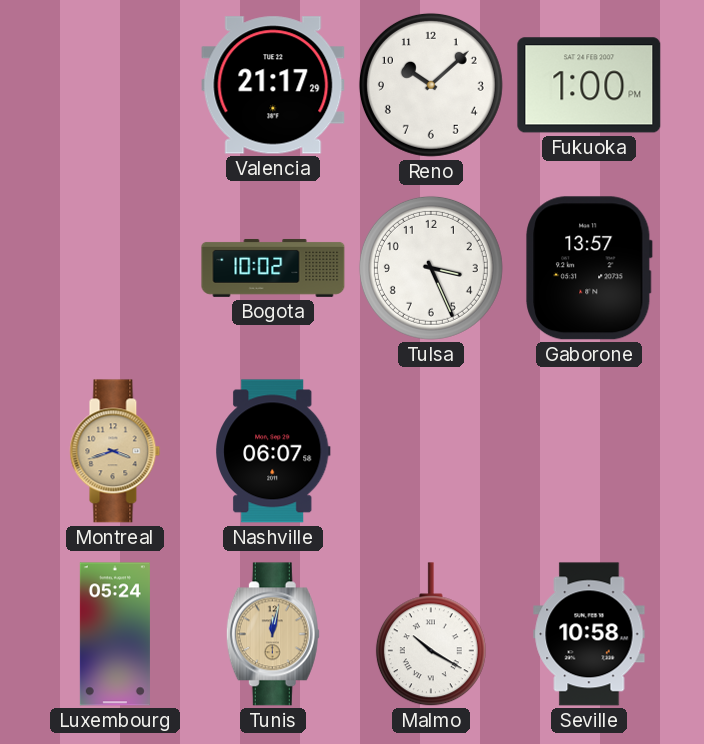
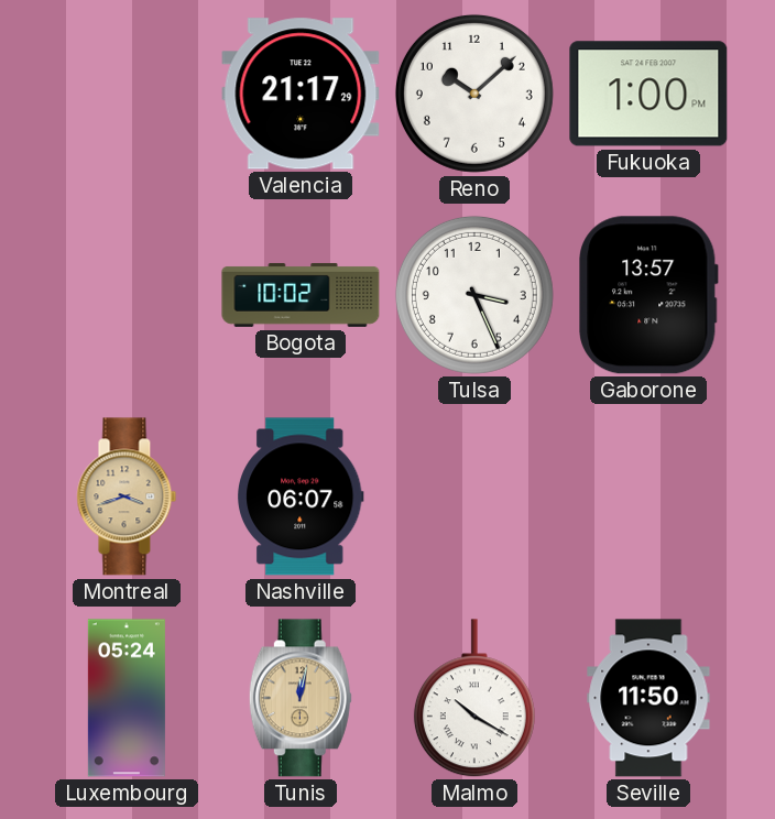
Seville: 10:58 -> 11:50
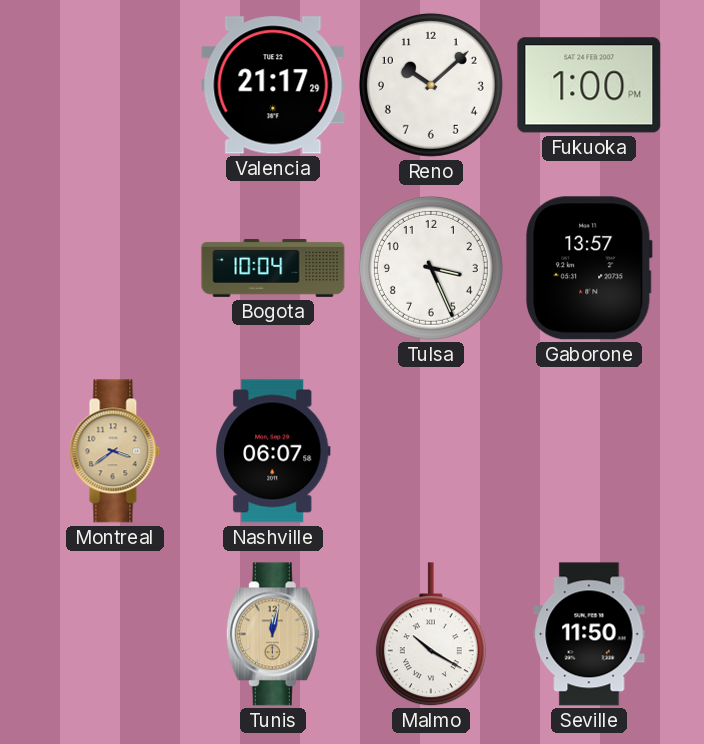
Bogota: 10:02 -> 10:04
Montreal: 3:42 -> 3:39
Luxembourg: 05:24 -> none
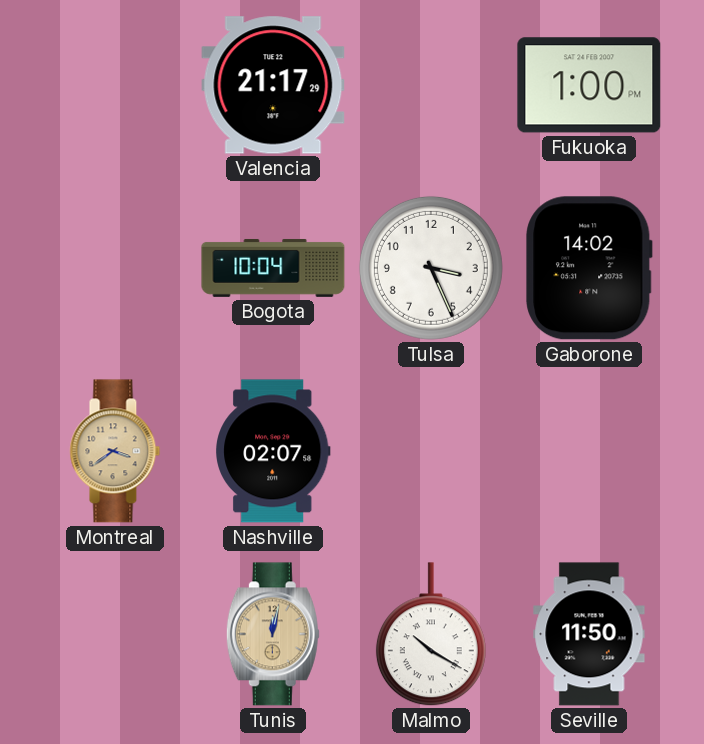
Reno: 10:08 -> none
Gaborone: 13:57 -> 14:02
Nashville: 06:07 -> 02:07
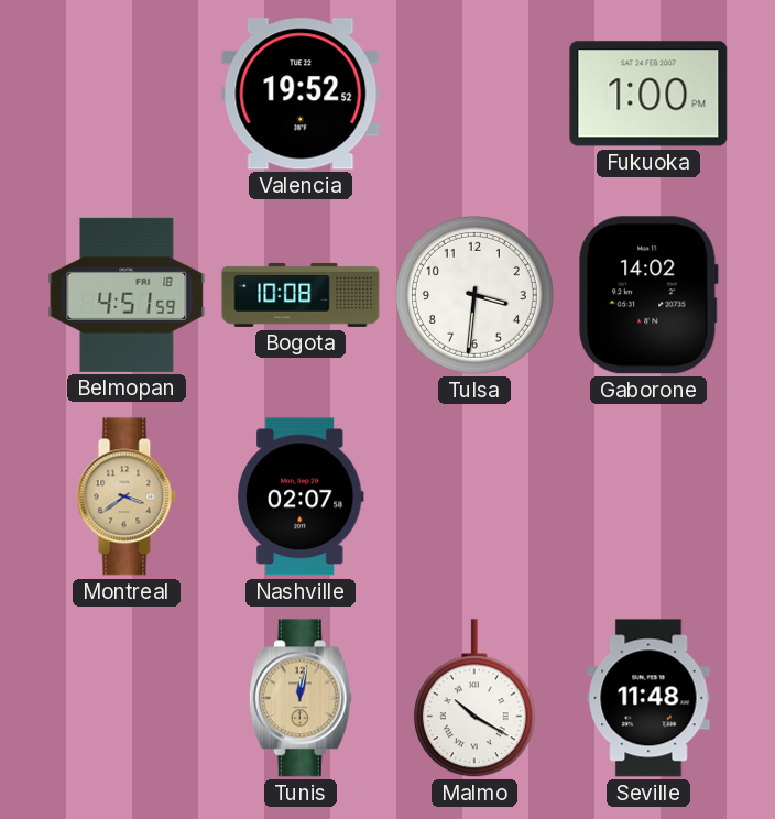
Valencia: 21:17 -> 19:52
Belmopan: none -> 4:51
Bogota: 10:04 -> 10:08
Tulsa: 3:26 -> 3:31
Seville: 11:50 -> 11:48
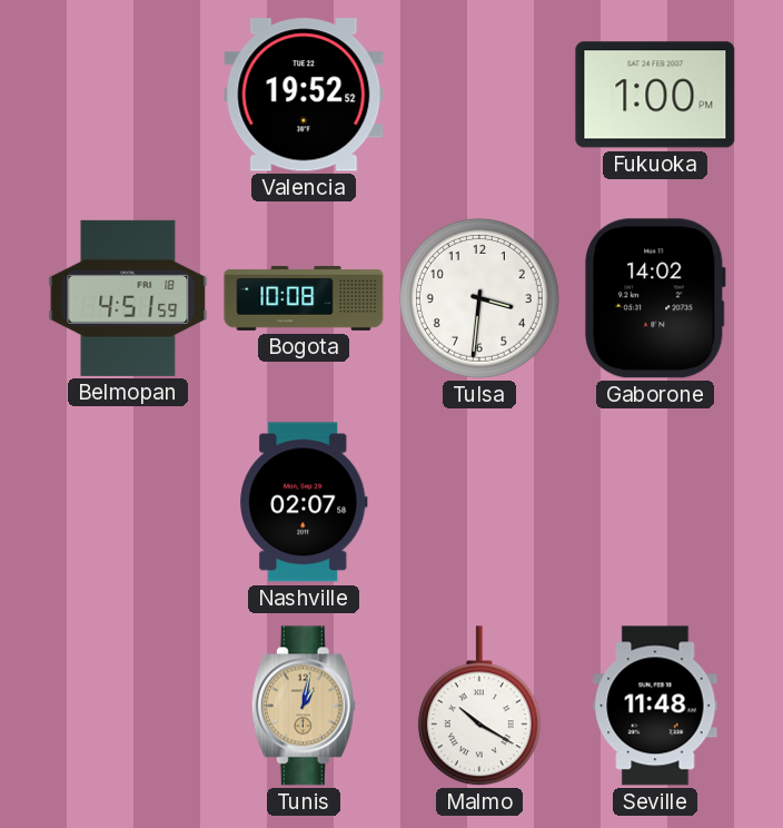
Montreal: 3:39 -> none
Tunis: 12:02 -> 1:02
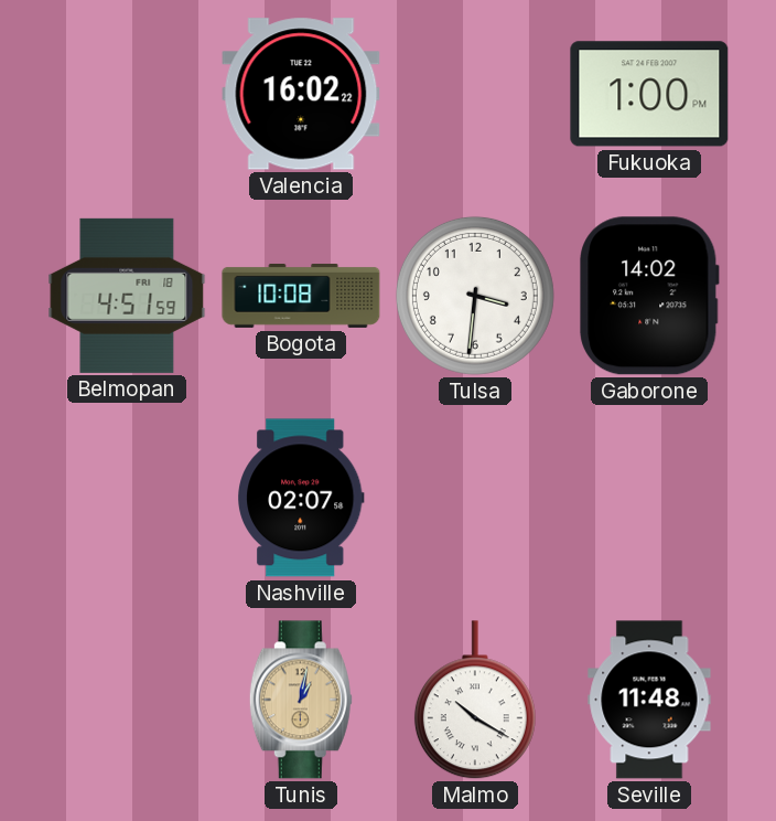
Valencia: 19:52 -> 16:02
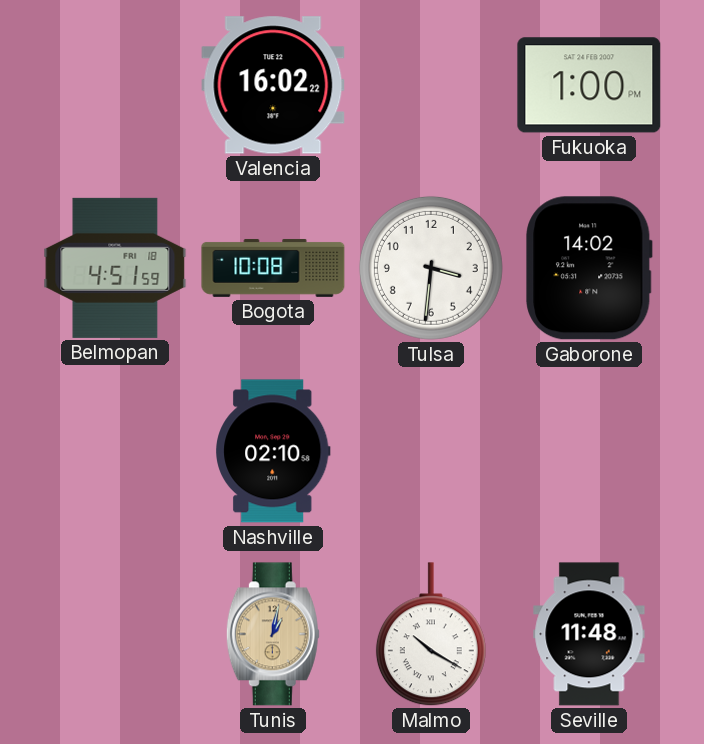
Nashville: 02:07 -> 02:10
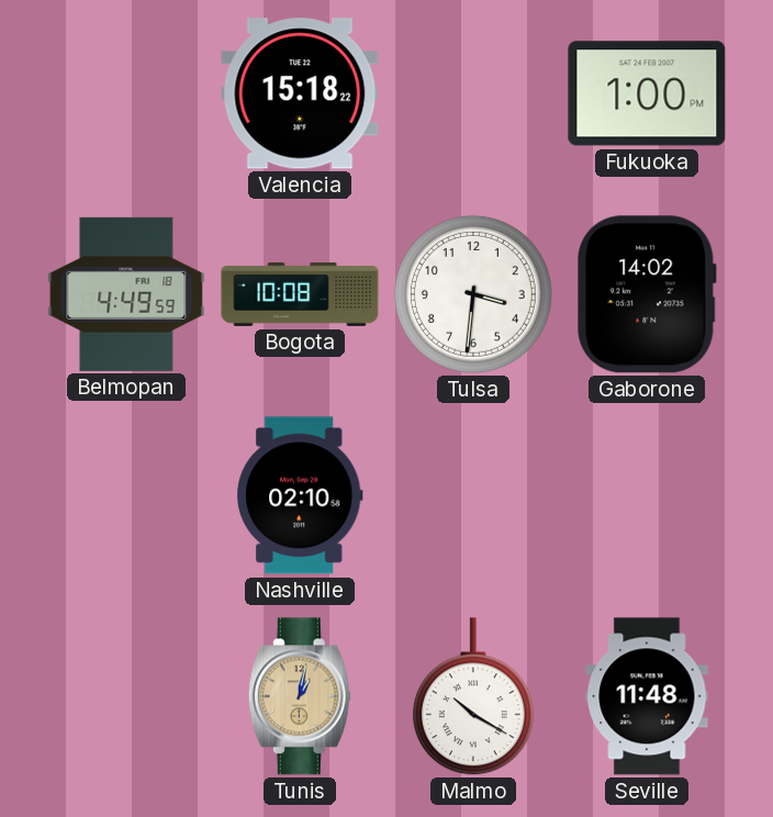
Valencia: 16:02 -> 15:18
Belmopan: 4:51 -> 4:49
